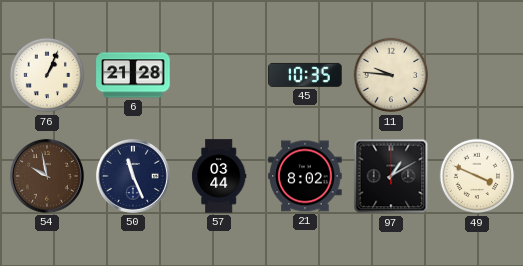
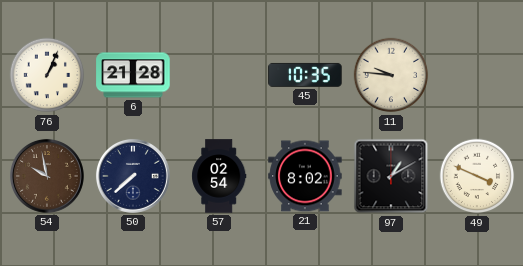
50: 11:26 -> 7:38
57: 03:44 -> 02:54
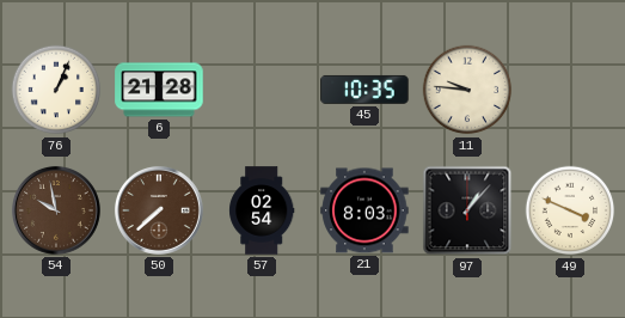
50 dial: navy -> brown
21: 8:02 -> 8:03
97: 1:10 -> 1:07
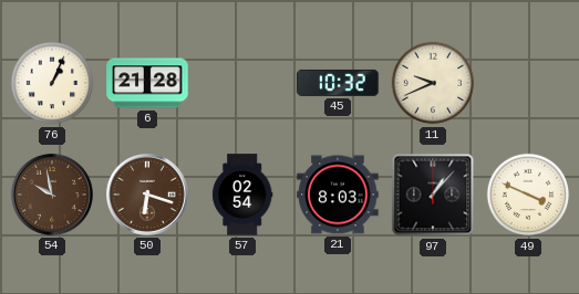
45: 10:35 -> 10:32
11: 9:46 -> 9:41
50: 7:38 -> 6:18
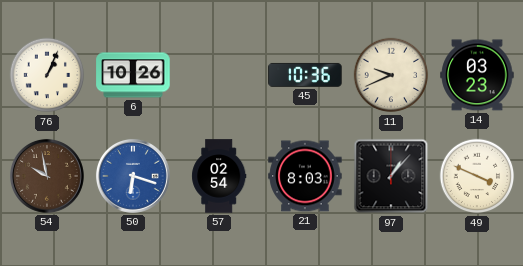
6: 21:28 -> 10:26
45: 10:32 -> 10:36
14: none -> 03:23
50 dial: brown -> blue
